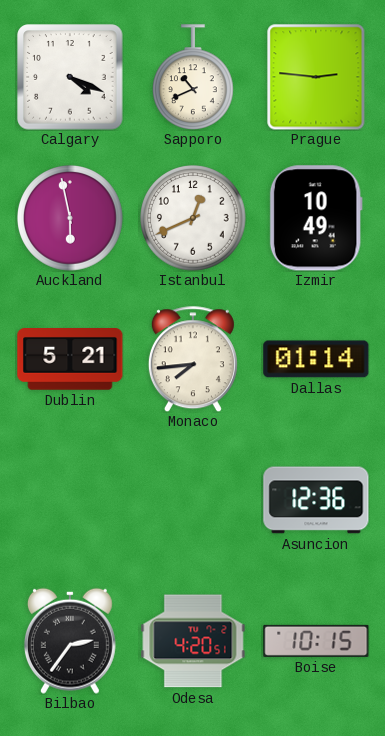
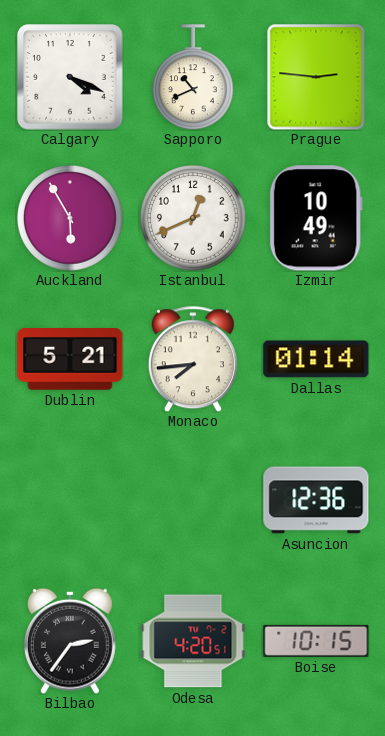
Auckland: 5:58 -> 5:55
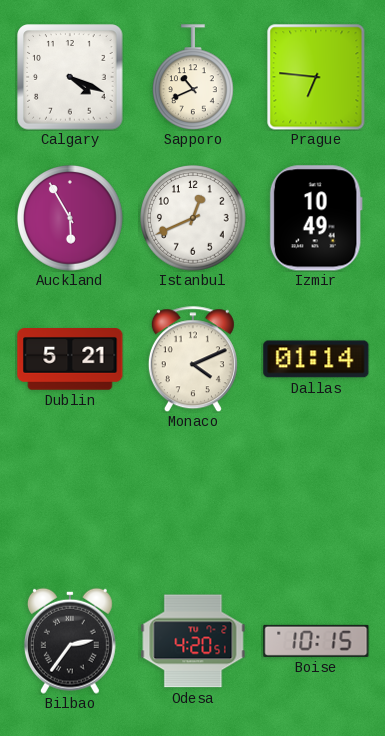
Prague: 2:46 -> 6:46
Monaco: 7:44 -> 4:11
Asuncion: 12:36 -> none
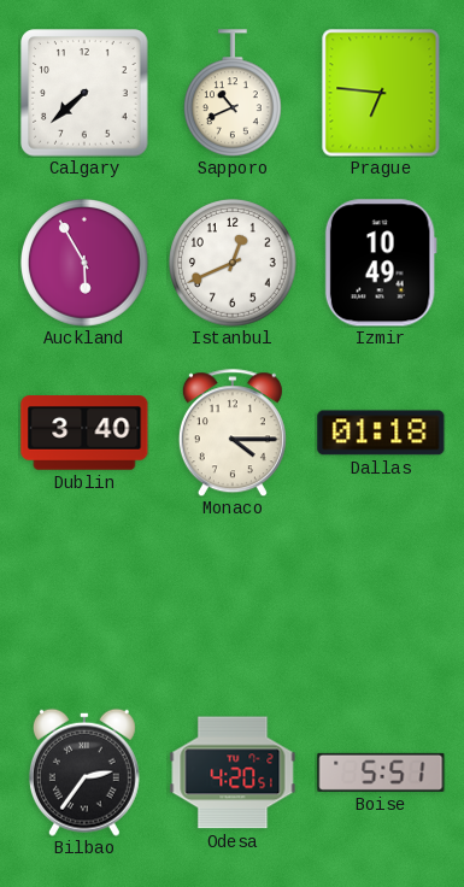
Calgary: 4:19 -> 7:38
Dublin: 5:21 -> 3:40
Monaco: 4:11 -> 4:15
Dallas: 01:14 -> 01:18
Boise: 10:15 -> 5:51
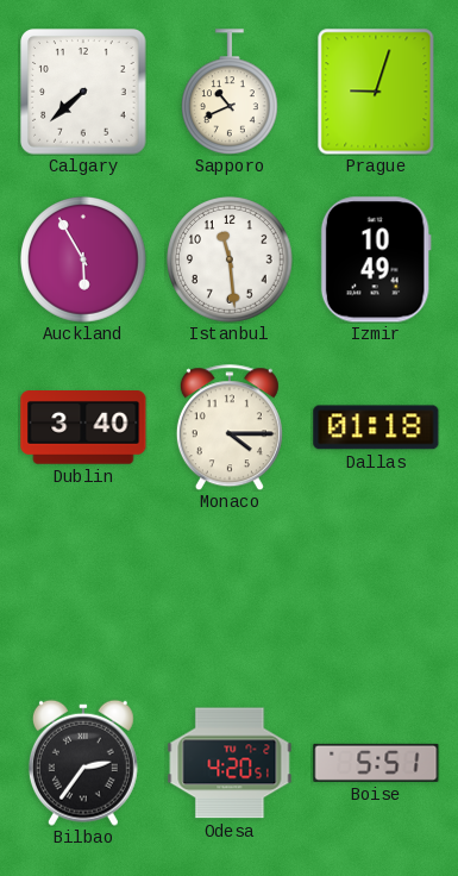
Prague: 6:46 -> 9:03
Istanbul: 12:41 -> 11:29
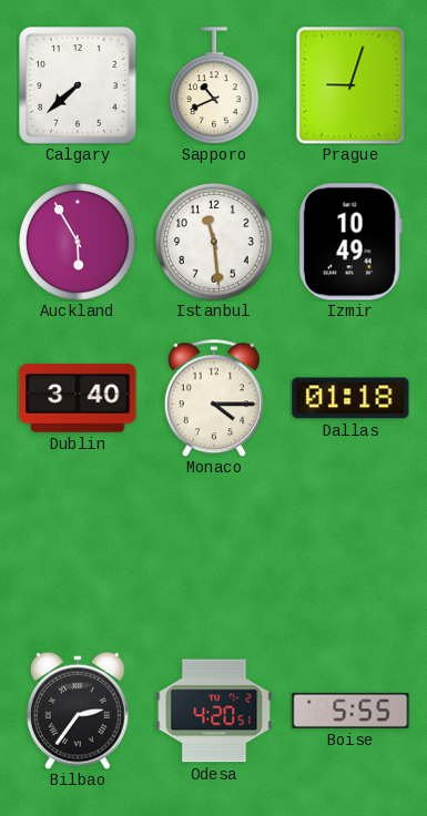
Boise: 5:51 -> 5:55
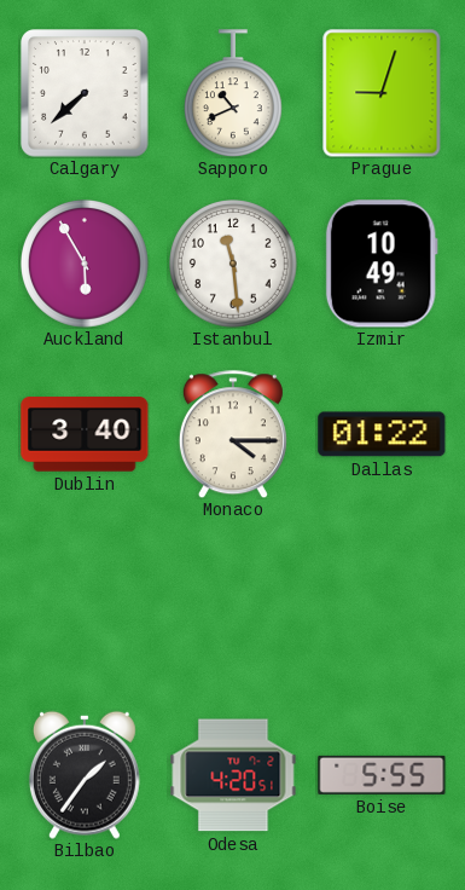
Dallas: 01:18 -> 01:22
Bilbao: 2:36 -> 1:36
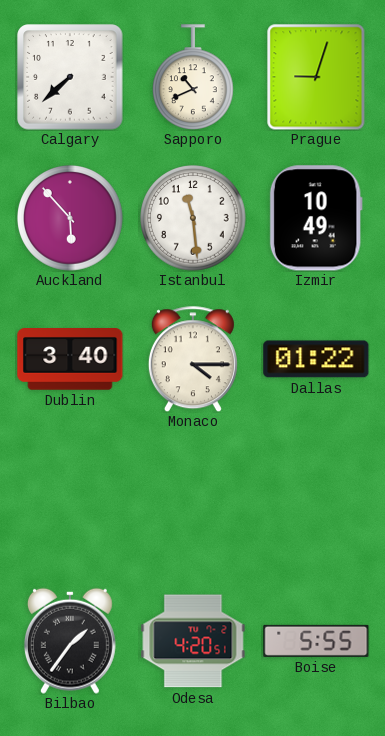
Auckland: 5:55 -> 5:53
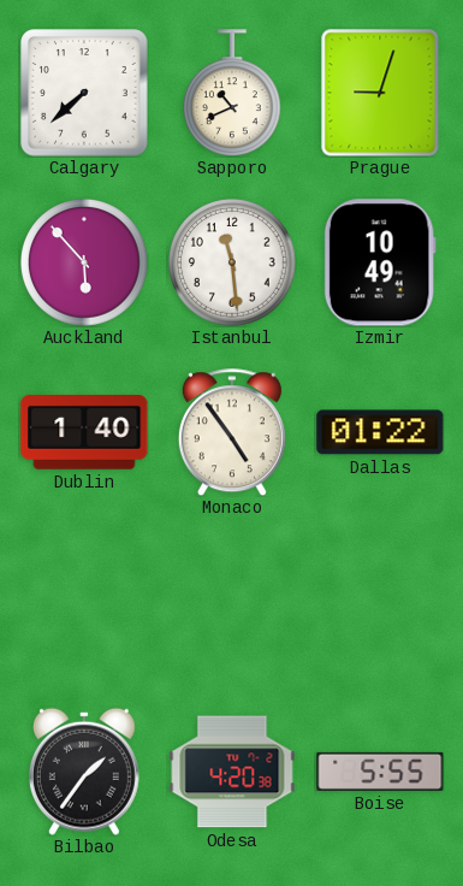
Dublin: 3:40 -> 1:40
Monaco: 4:15 -> 4:54
Odesa: 4:20:51 -> 4:20:38
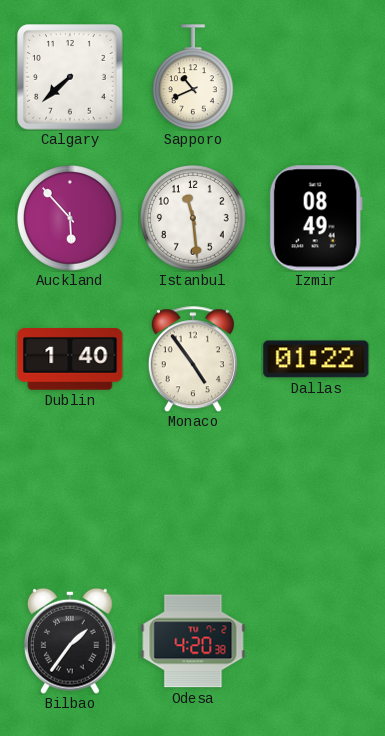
Prague: 9:03 -> none
Izmir: 10:49 -> 08:49
Boise: 5:55 -> none
